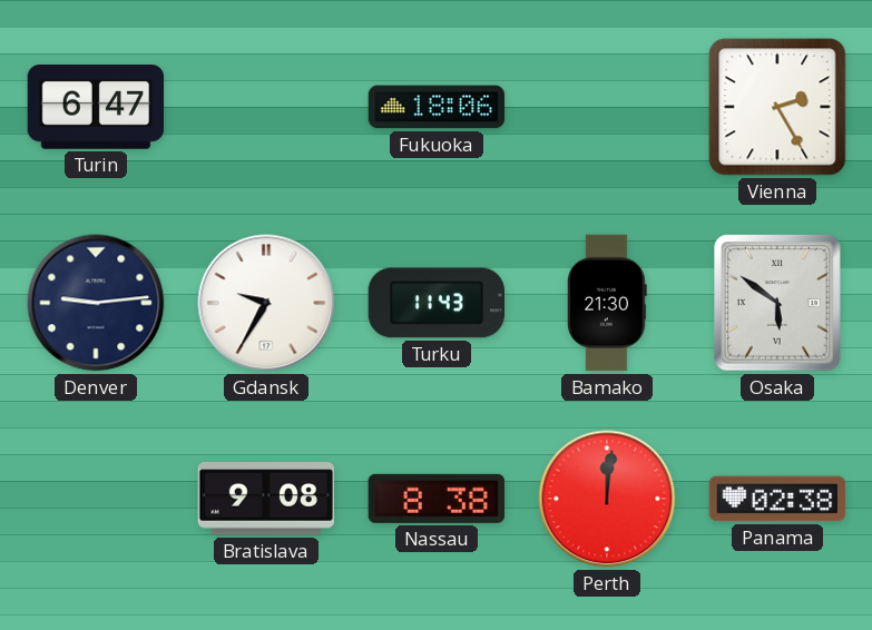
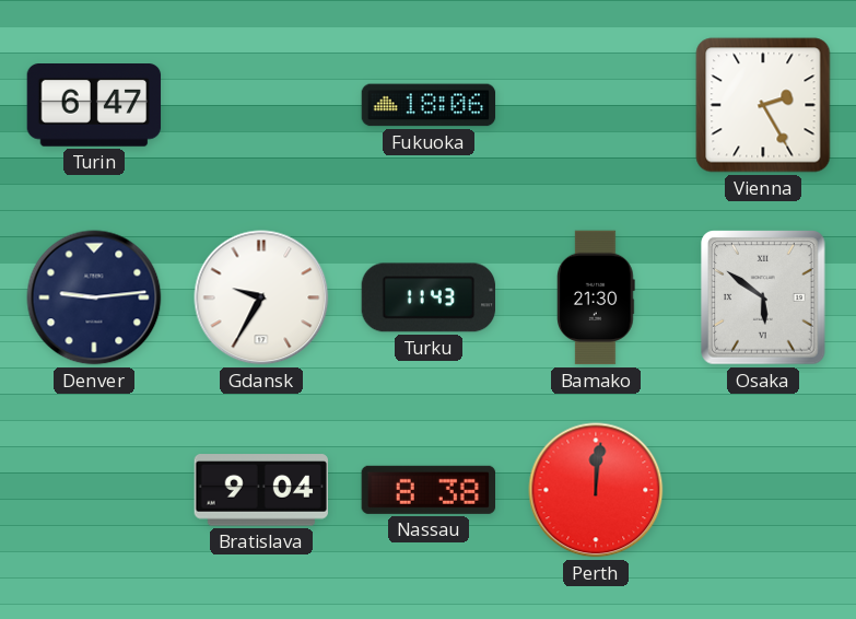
Bratislava: 9:08 -> 9:04
Panama: 02:38 -> none
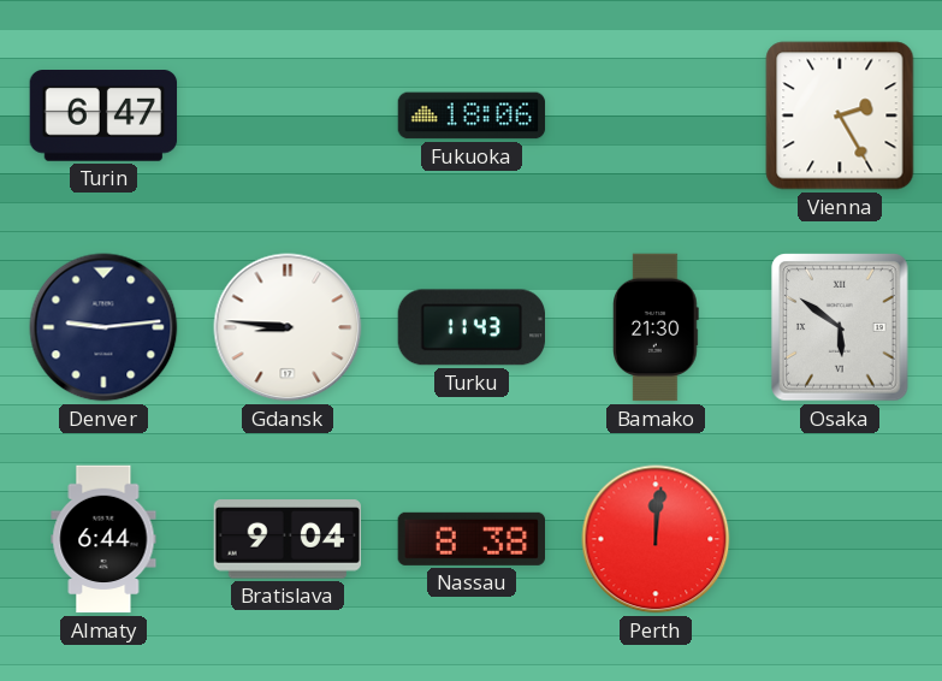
Gdansk: 9:35 -> 8:46
Almaty: none -> 6:44
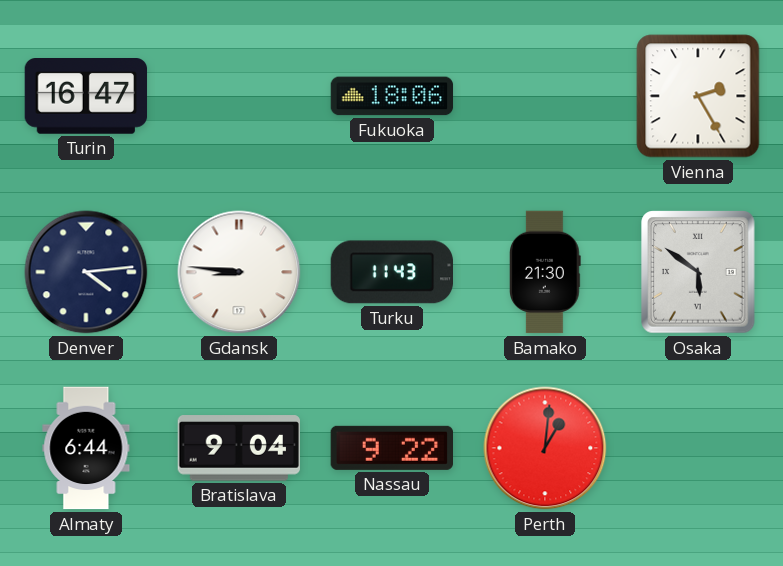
Turin: 6:47 -> 16:47
Denver: 9:14 -> 4:14
Nassau: 8:38 -> 9:22
Perth: 12:01 -> 1:01
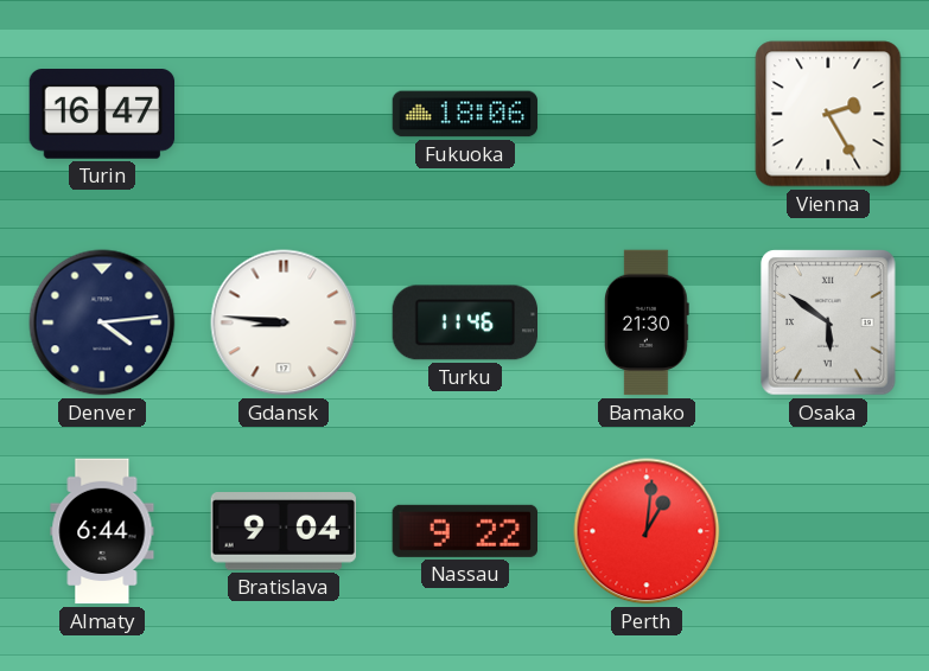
Turku: 11:43 -> 11:46
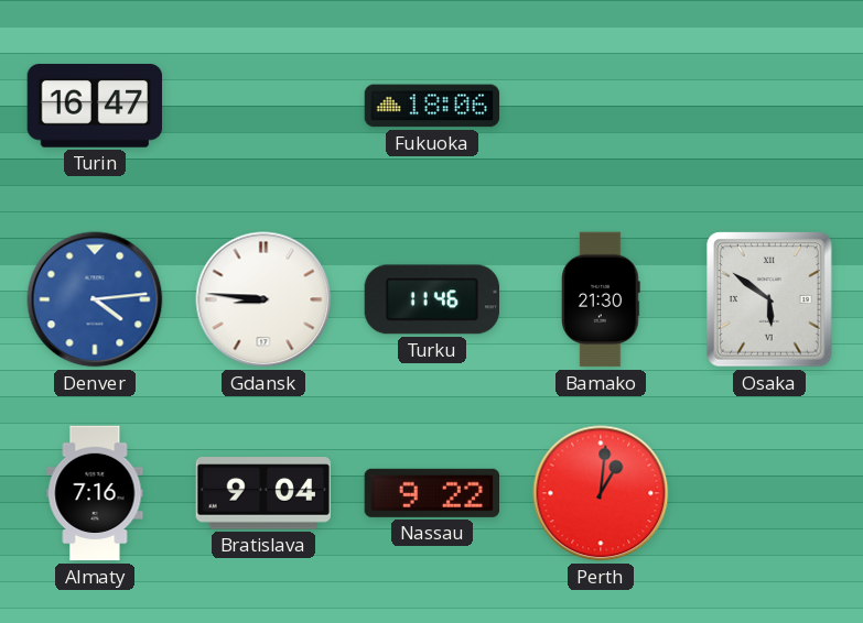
Vienna: 2:25 -> none
Denver dial: navy -> blue
Almaty: 6:44 -> 7:16
